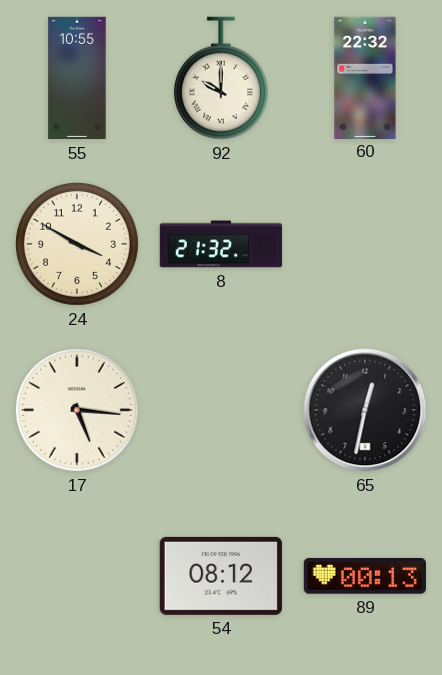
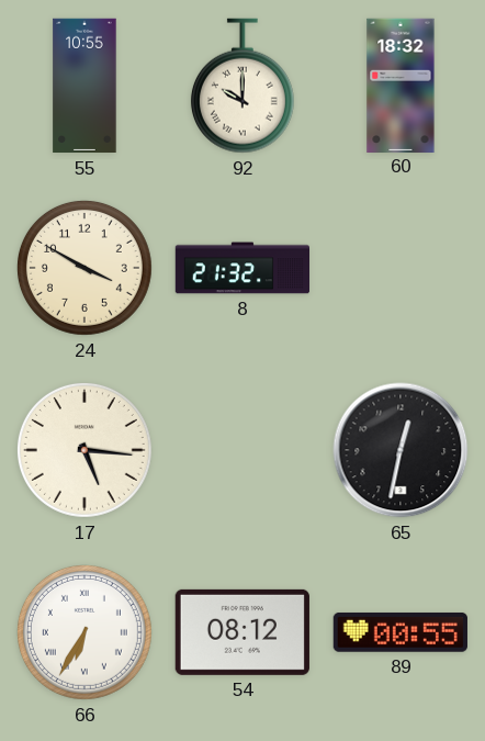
60: 22:32 -> 18:32
66: none -> 6:35
89: 00:13 -> 00:55
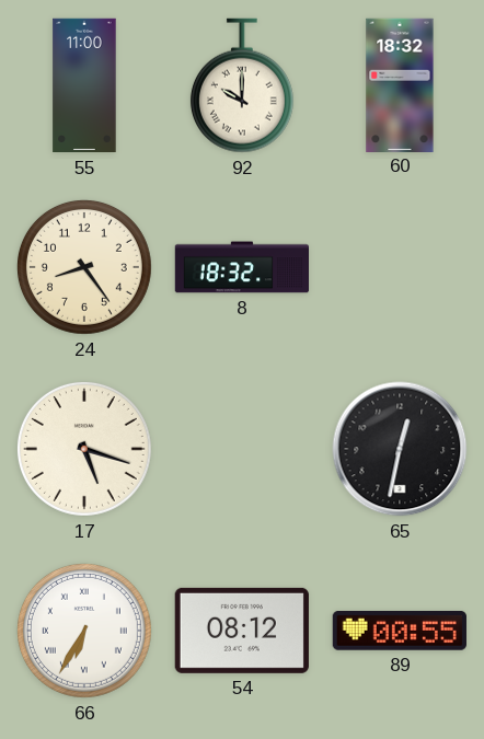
55: 10:55 -> 11:00
24: 3:50 -> 8:24
8: 21:32 -> 18:32
17: 5:16 -> 5:18
